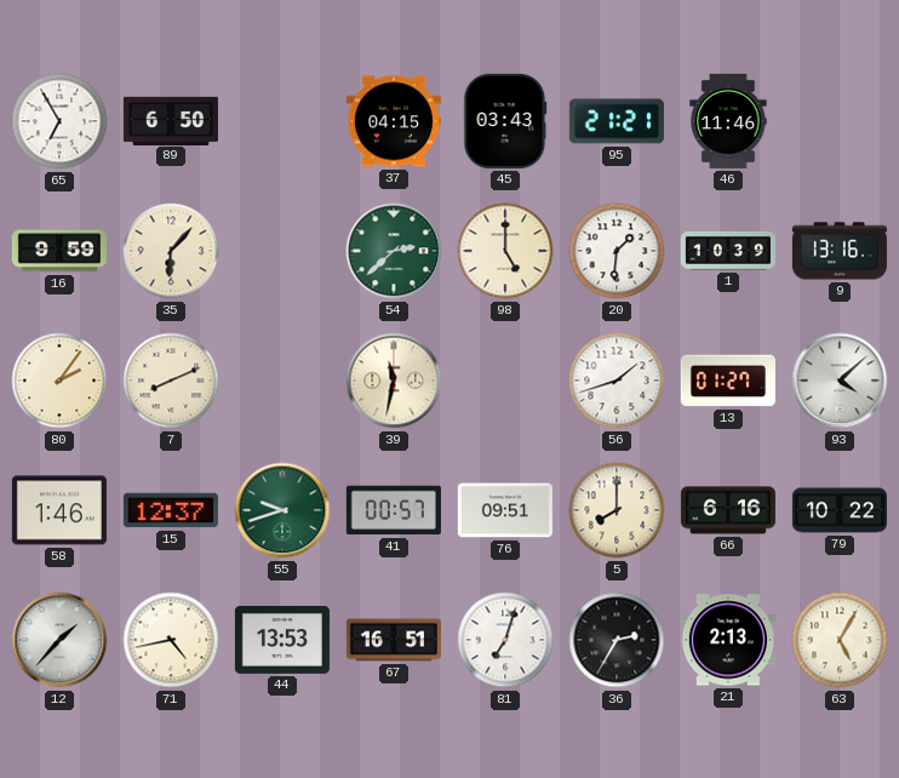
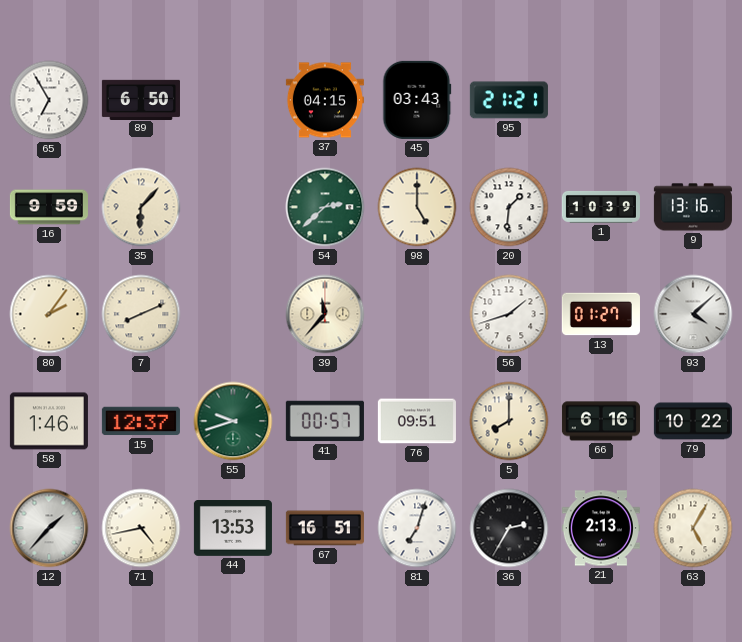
46: 11:46 -> none
39: 11:32 -> 11:37
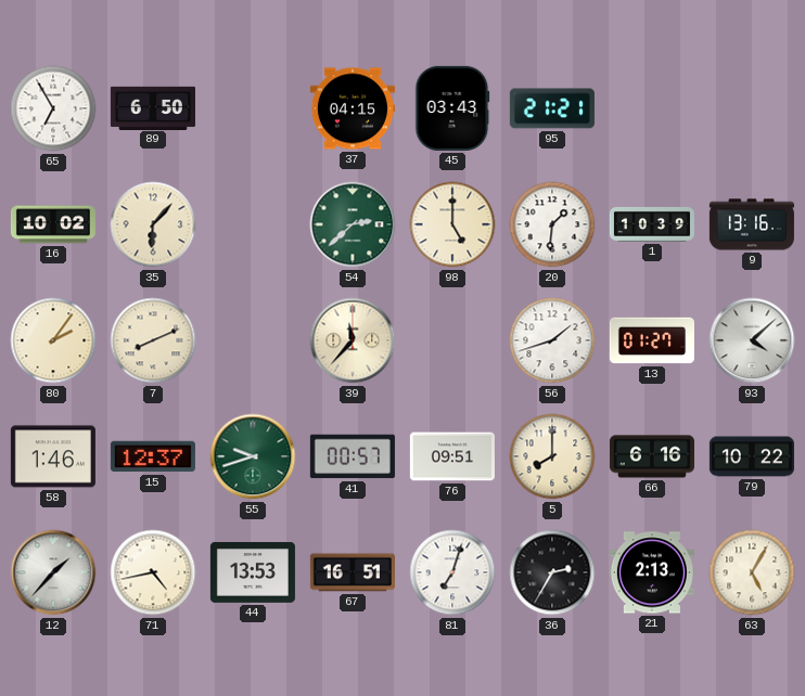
16: 9:59 -> 10:02
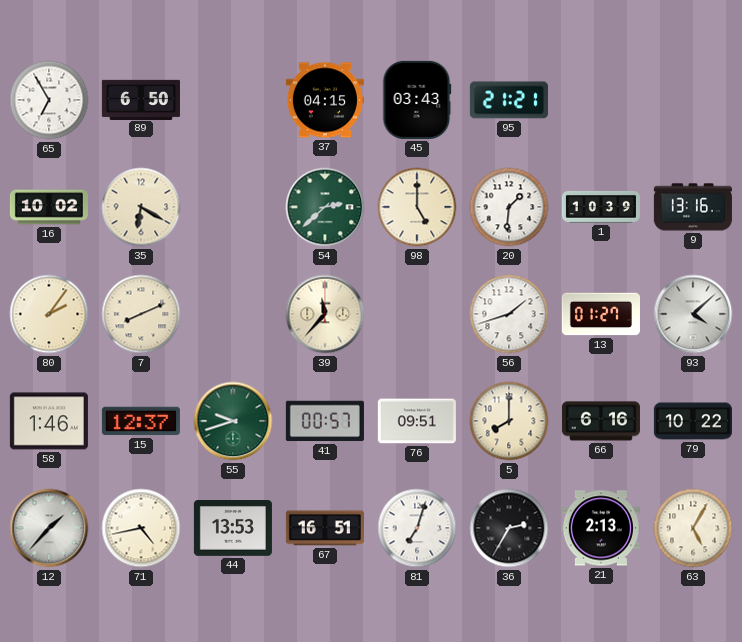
35: 6:07 -> 6:20
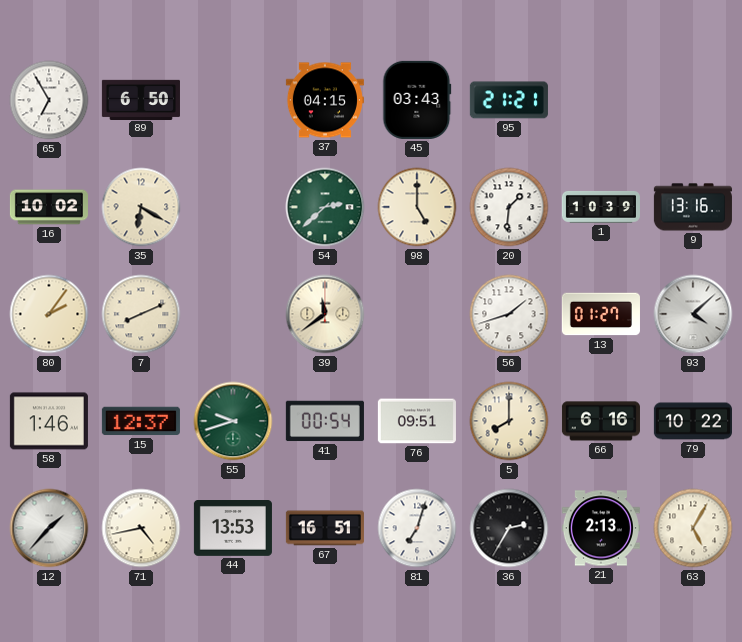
39: 11:37 -> 11:39
41: 00:57 -> 00:54
